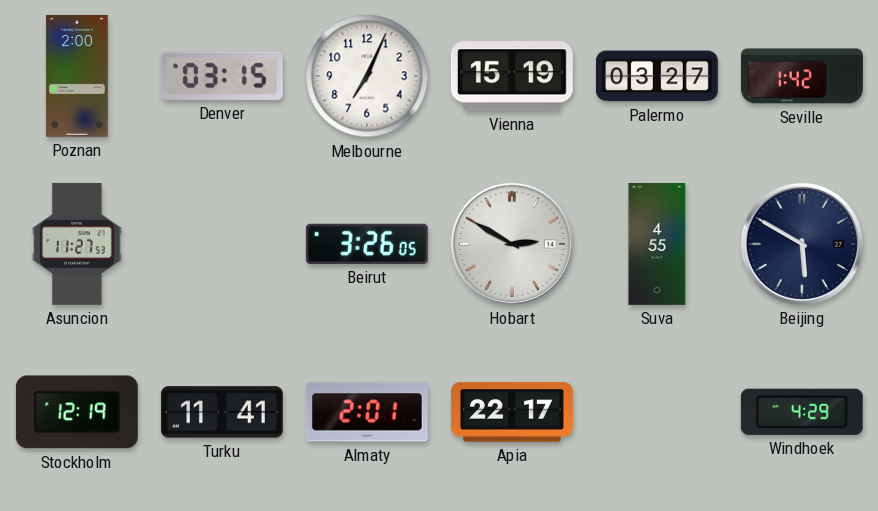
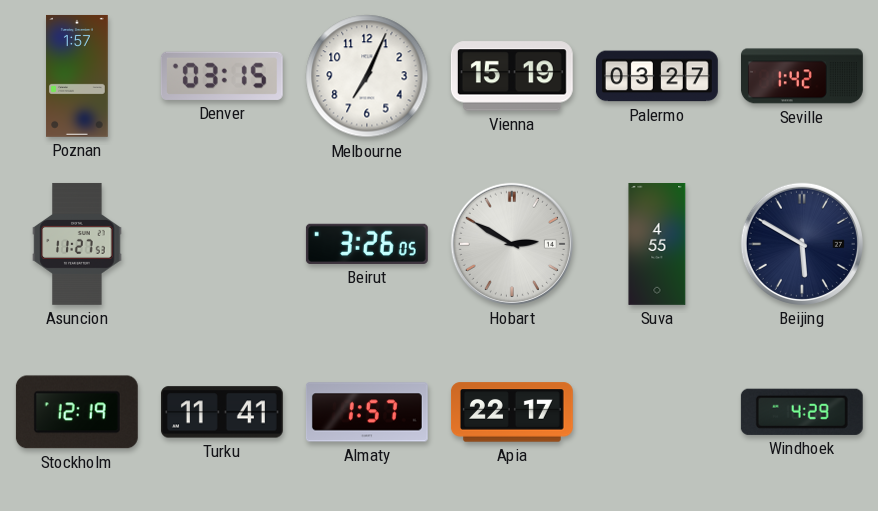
Poznan: 2:00 -> 1:57
Almaty: 2:01 -> 1:57
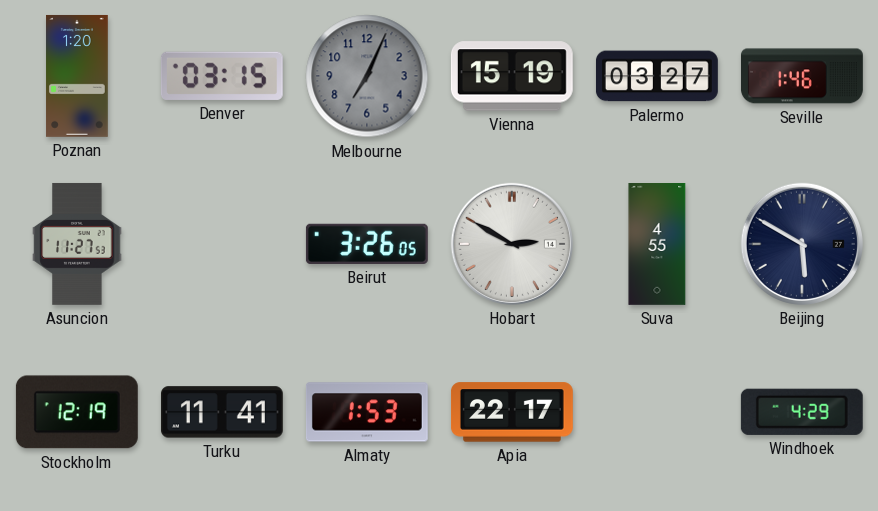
Poznan: 1:57 -> 1:20
Melbourne dial: white -> grey
Seville: 1:42 -> 1:46
Almaty: 1:57 -> 1:53
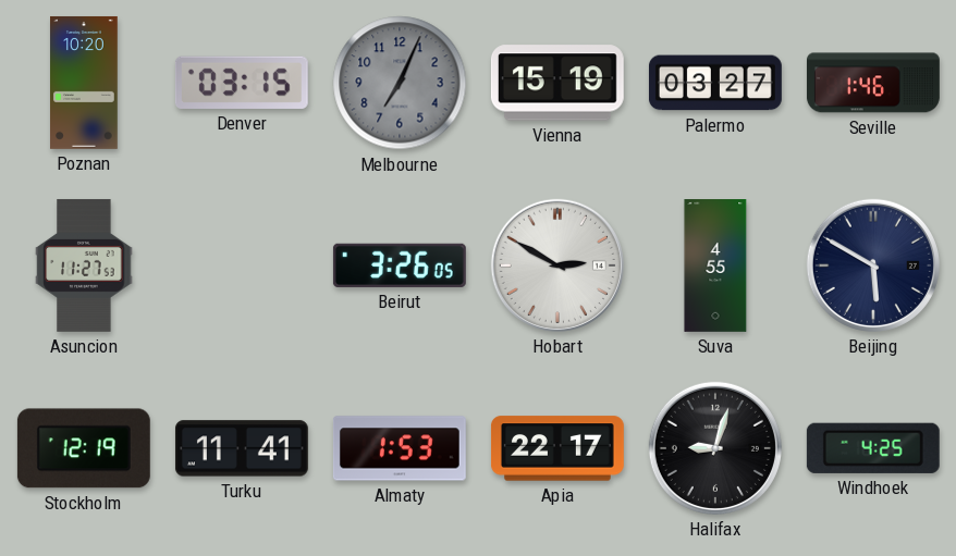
Poznan: 1:20 -> 10:20
Halifax: none -> 9:03
Windhoek: 4:29 -> 4:25
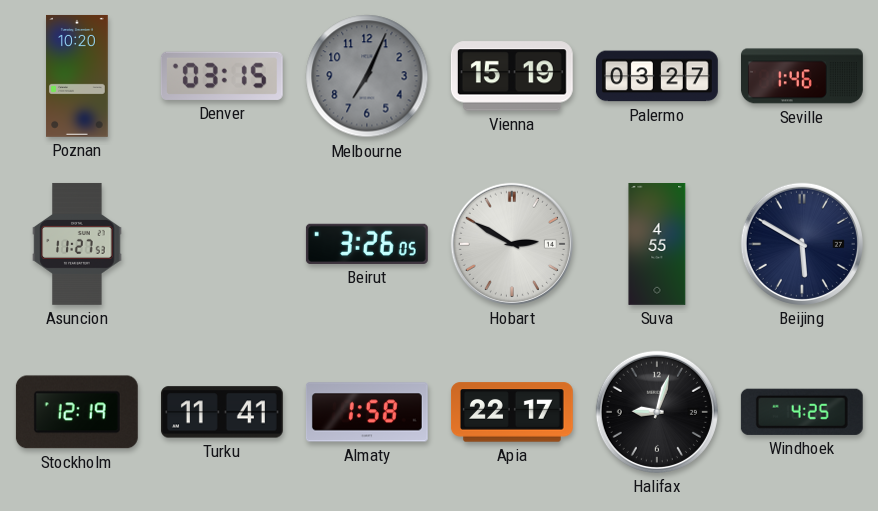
Almaty: 1:53 -> 1:58
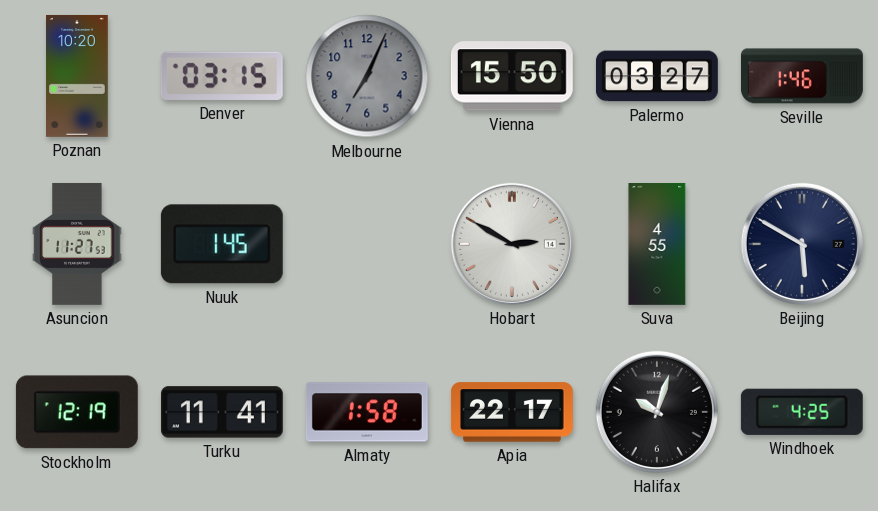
Vienna: 15:19 -> 15:50
Nuuk: none -> 1:45
Beirut: 3:26 -> none
Halifax: 9:03 -> 10:03
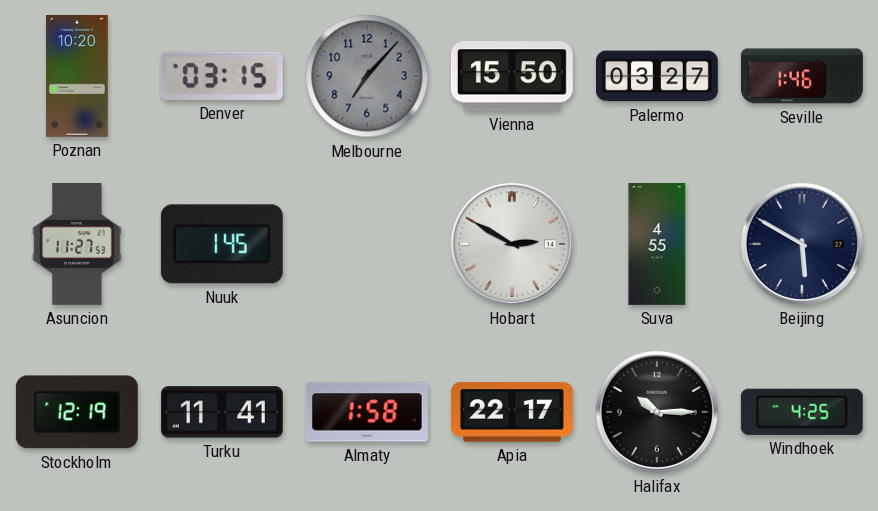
Melbourne: 7:04 -> 7:07
Halifax: 10:03 -> 10:15
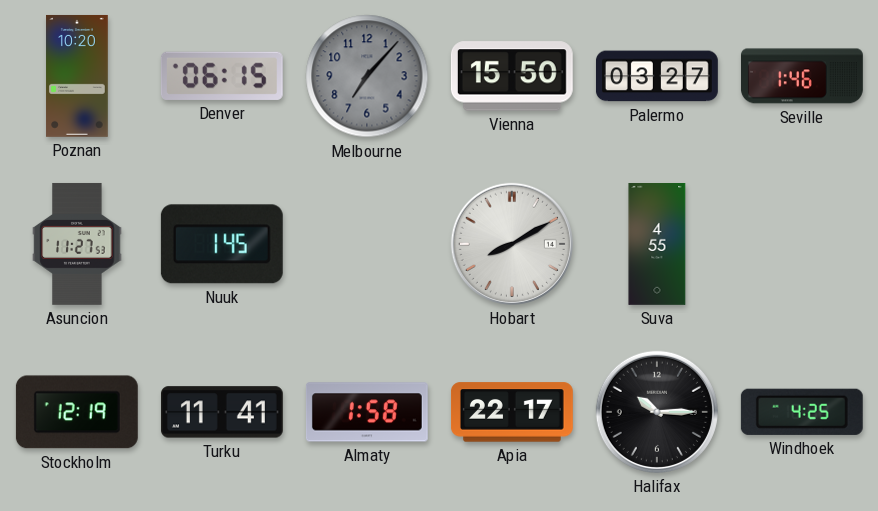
Denver: 03:15 -> 06:15
Hobart: 2:50 -> 8:10
Beijing: 5:50 -> none
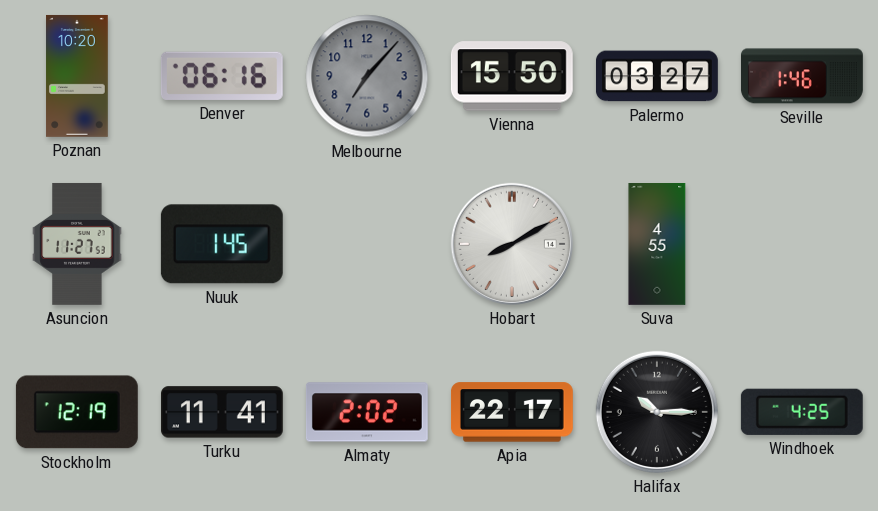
Denver: 06:15 -> 06:16
Almaty: 1:58 -> 2:02
